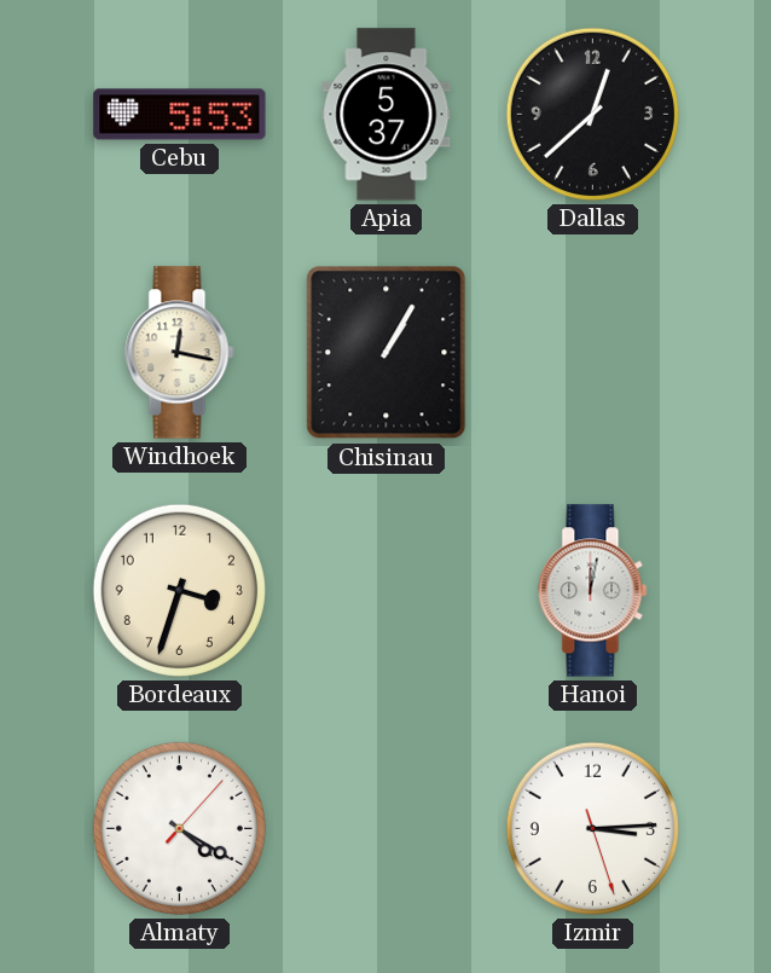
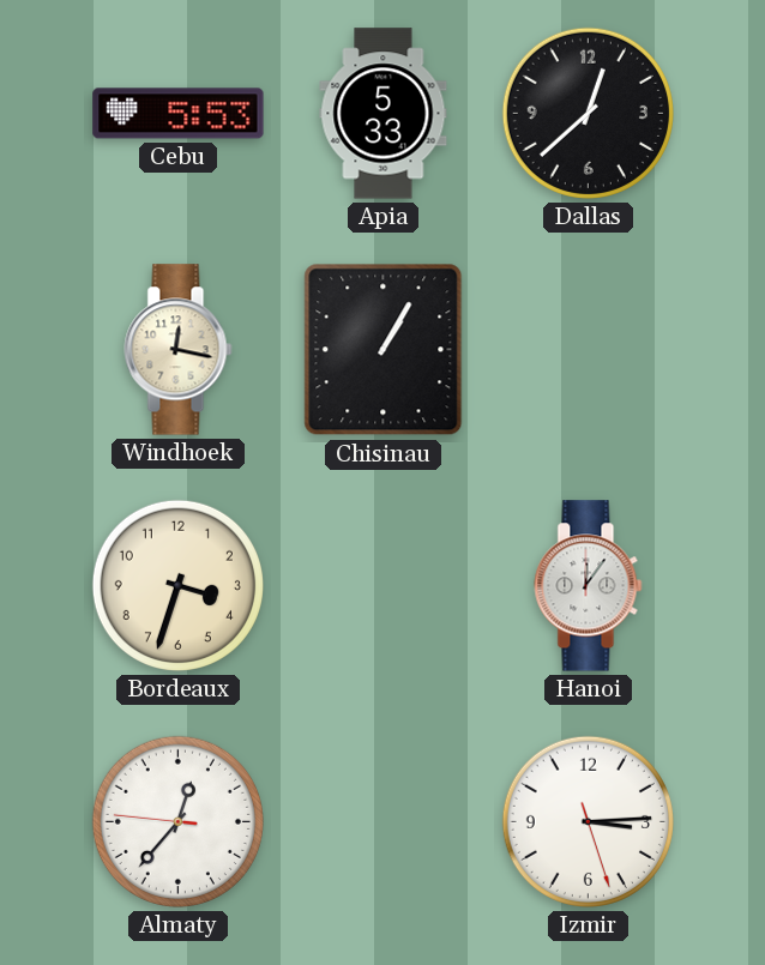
Apia: 5:37 -> 5:33
Hanoi: 12:02 -> 12:06
Almaty: 4:20 -> 12:36
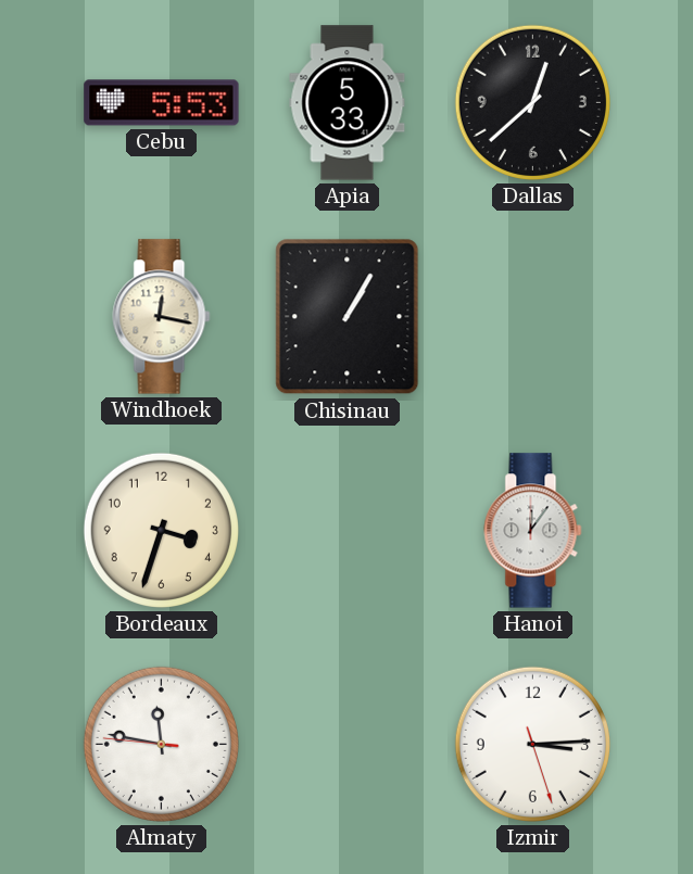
Almaty: 12:36 -> 11:46
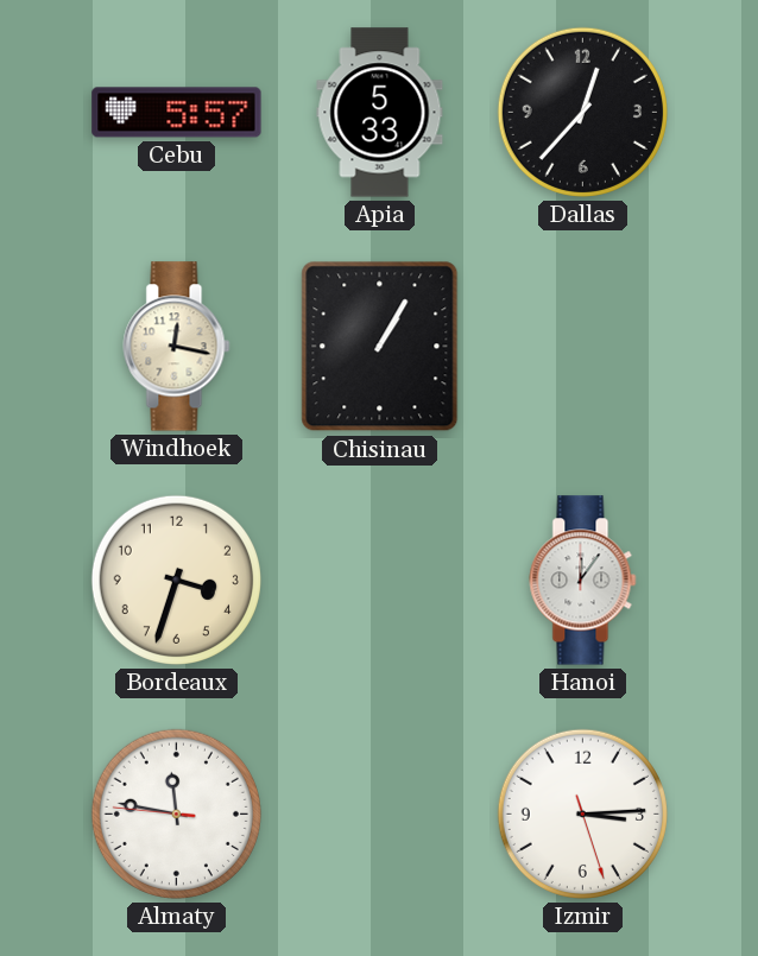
Cebu: 5:53 -> 5:57
Dallas: 12:38 -> 12:37
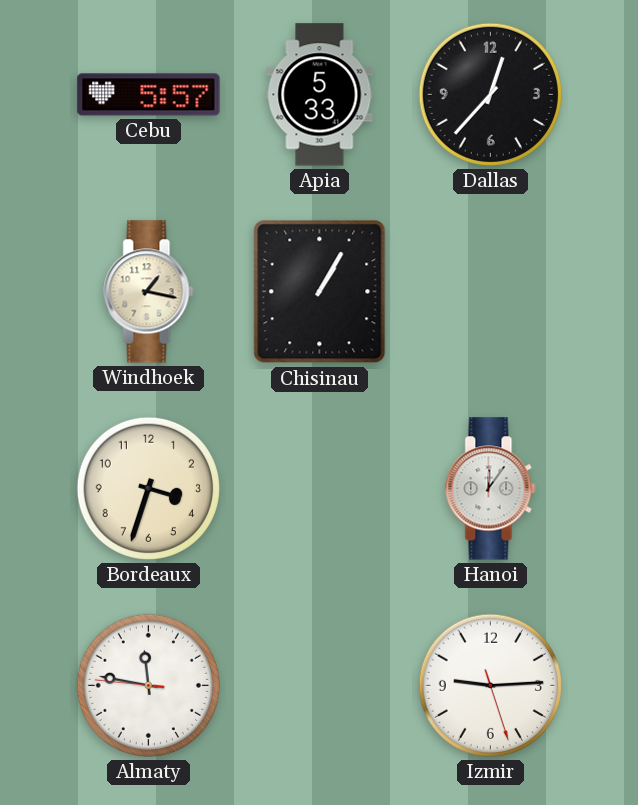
Windhoek: 12:17 -> 1:17
Izmir: 3:14 -> 9:14
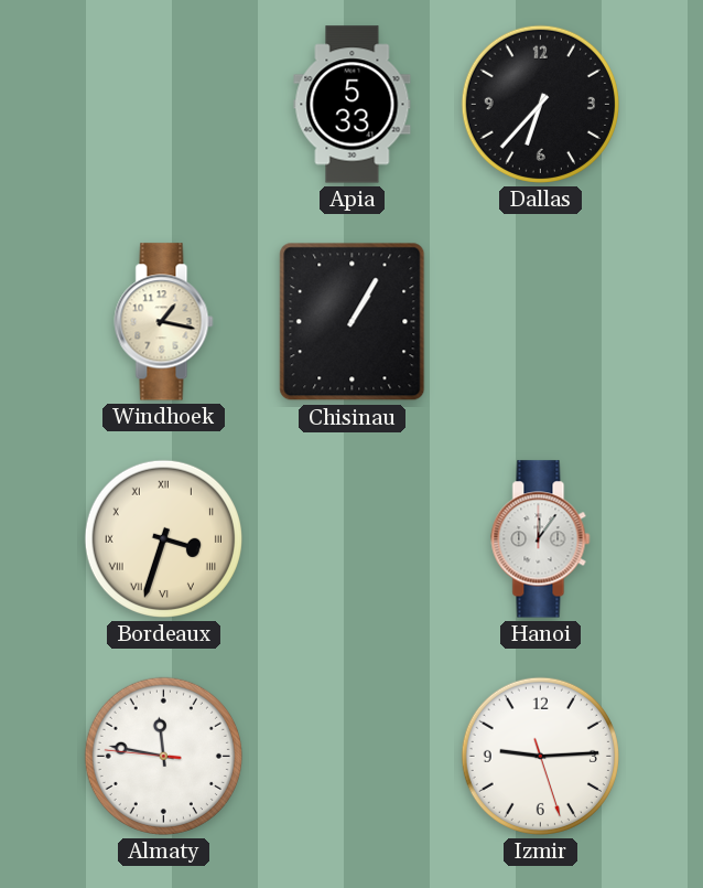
Cebu: 5:57 -> none
Dallas: 12:37 -> 6:37
Bordeaux numerals: Arabic -> Roman
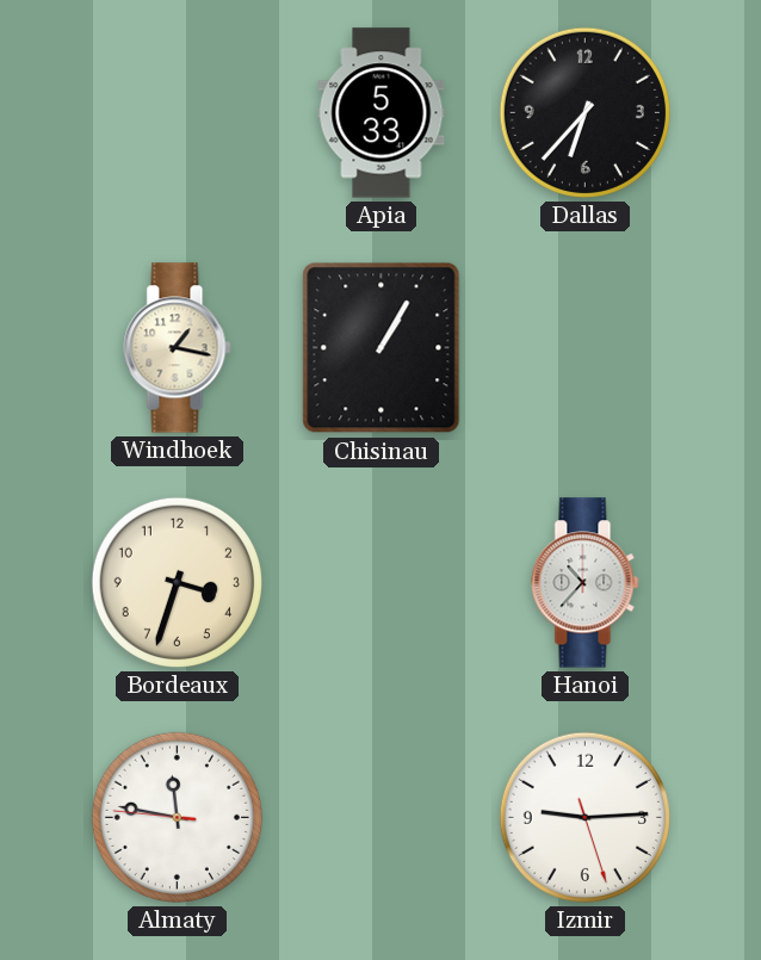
Bordeaux numerals: Roman -> Arabic
Hanoi: 12:06 -> 10:37
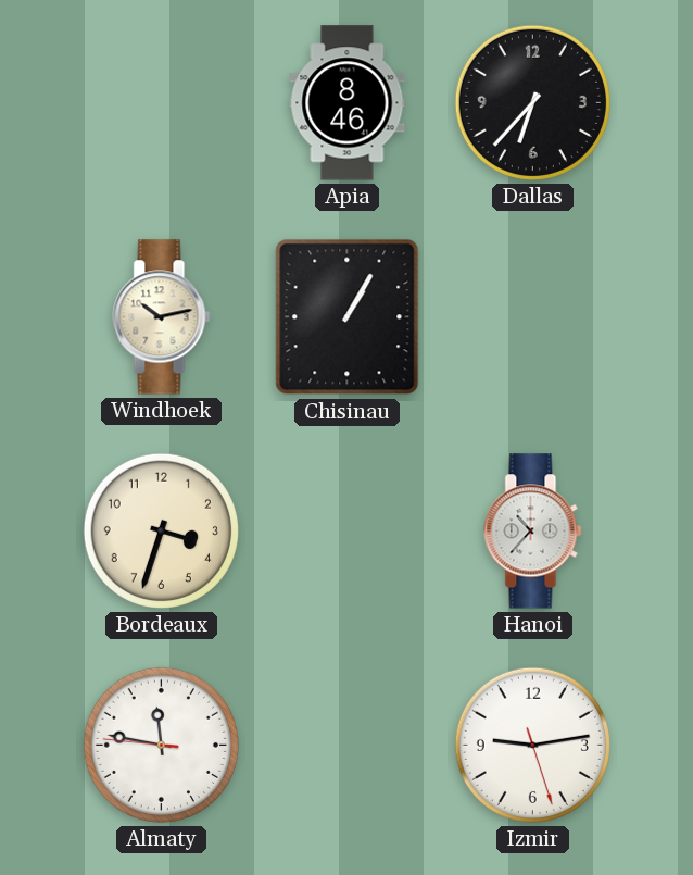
Apia: 5:33 -> 8:46
Windhoek: 1:17 -> 10:13
Izmir: 9:14 -> 9:13
